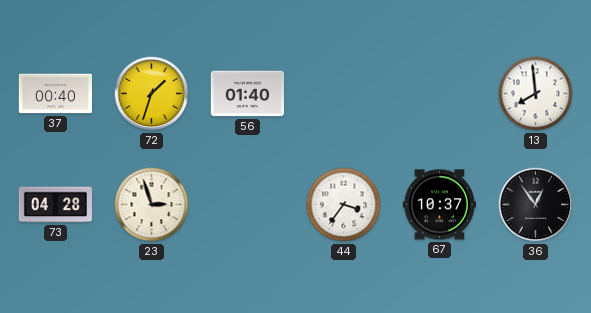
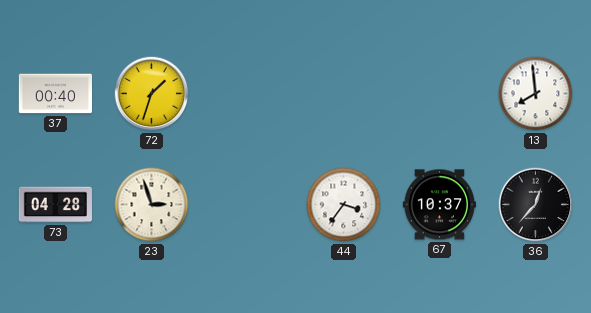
56: 01:40 -> none
36: 12:54 -> 12:37
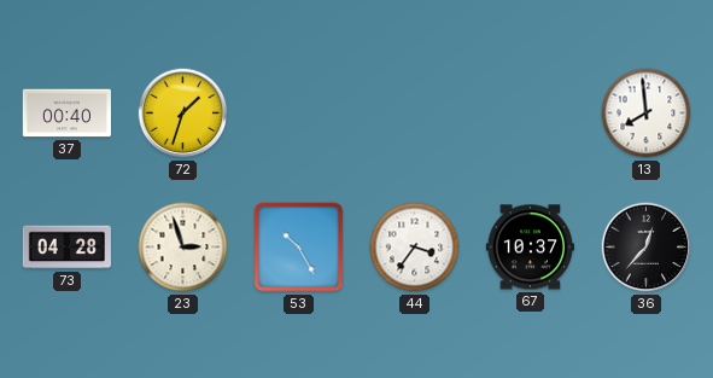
53: none -> 10:25
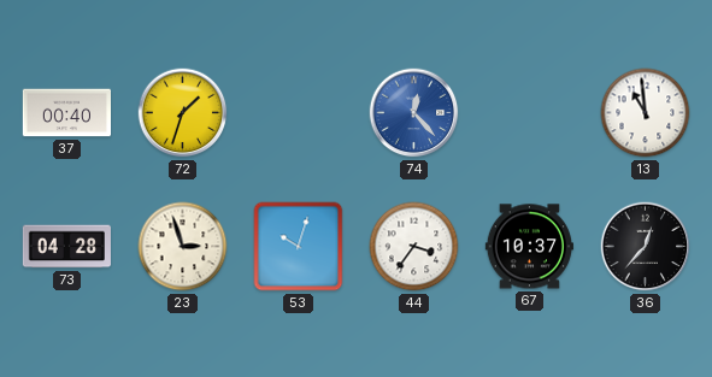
74: none -> 12:23
13: 7:59 -> 10:59
53: 10:25 -> 10:03
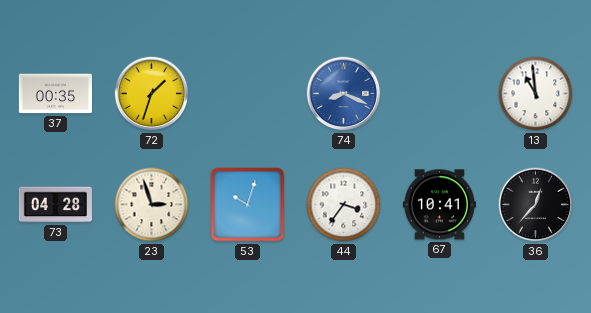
37: 00:40 -> 00:35
74: 12:23 -> 8:19
67: 10:37 -> 10:41
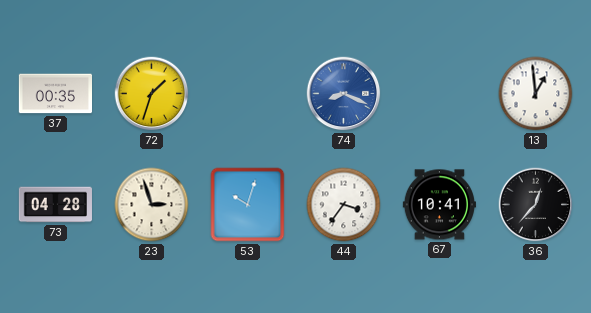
13: 10:59 -> 12:59
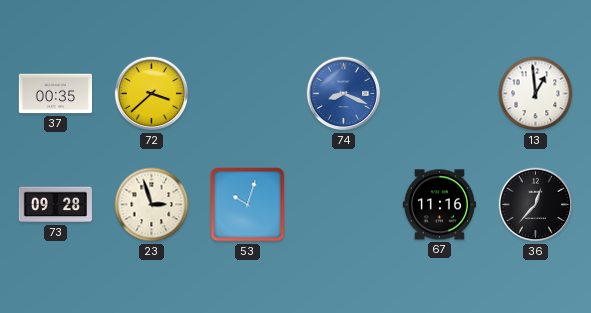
72: 1:33 -> 3:38
73: 04:28 -> 09:28
44: 3:36 -> none
67: 10:41 -> 11:16
